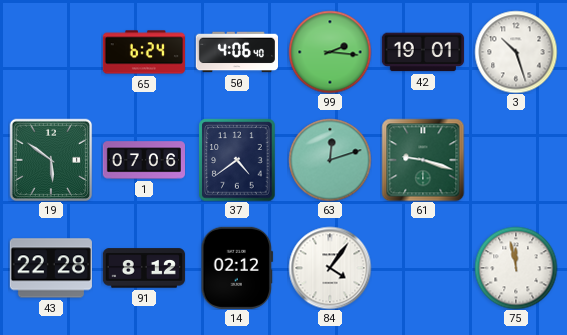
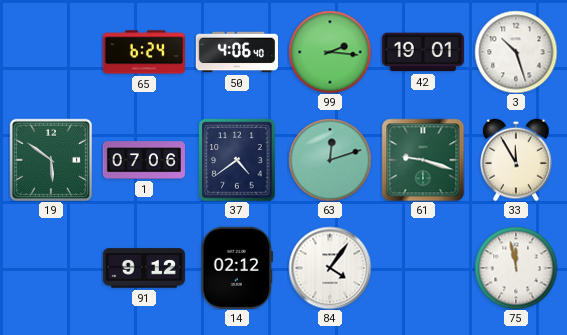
33: none -> 11:55
43: 22:28 -> none
91: 8:12 -> 9:12
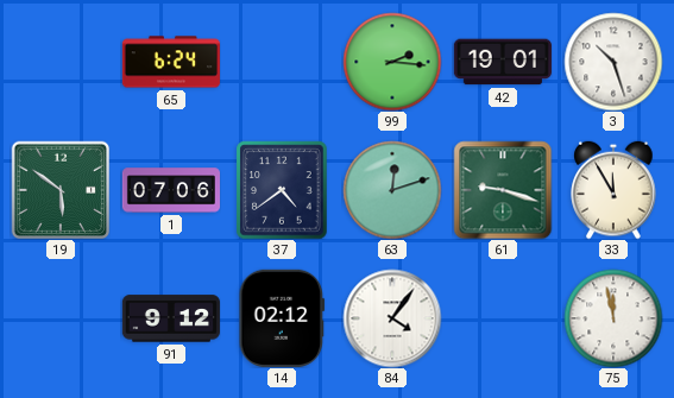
50: 4:06 -> none
